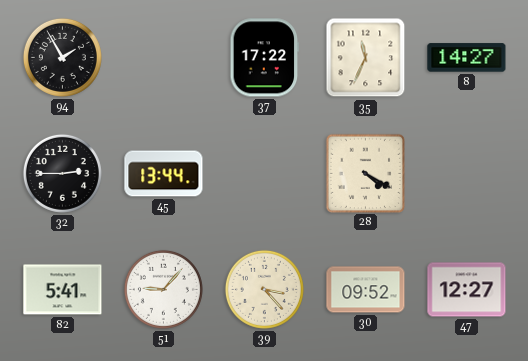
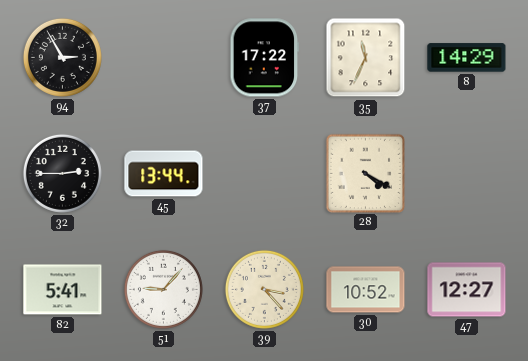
94: 1:55 -> 2:55
8: 14:27 -> 14:29
30: 09:52 -> 10:52
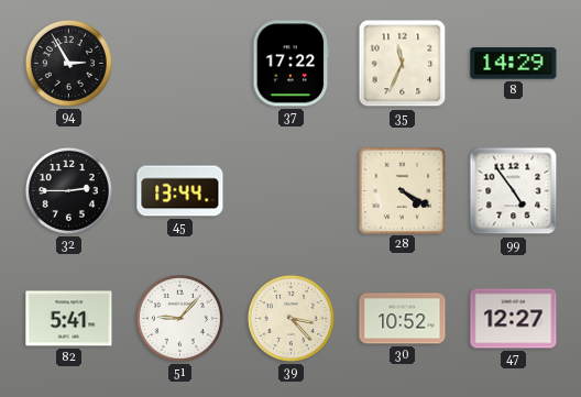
99: none -> 4:54
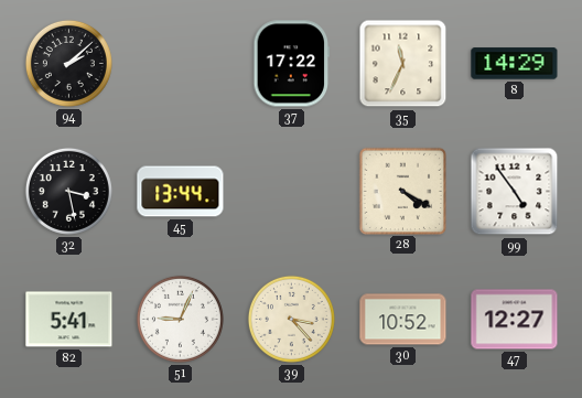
94: 2:55 -> 2:08
32: 2:45 -> 3:28
51: 9:07 -> 9:04
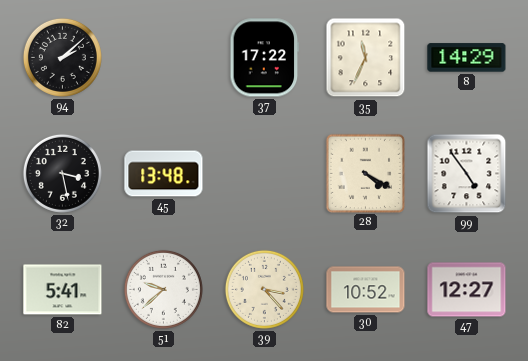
45: 13:44 -> 13:48
51: 9:04 -> 9:38
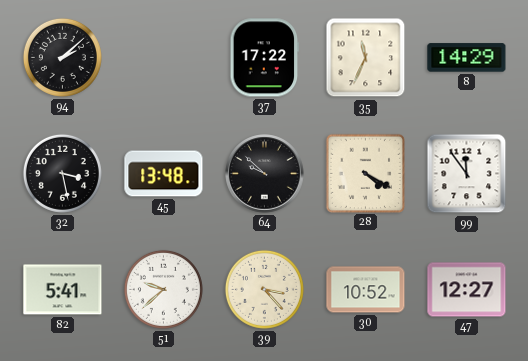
64: none -> 9:52
99: 4:54 -> 11:54
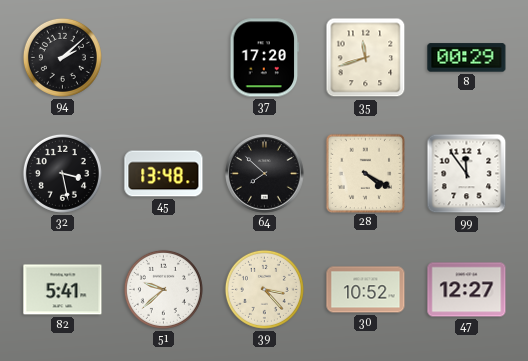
37: 17:22 -> 17:20
35: 11:34 -> 11:42
8: 14:29 -> 00:29
64: 9:52 -> 7:52
